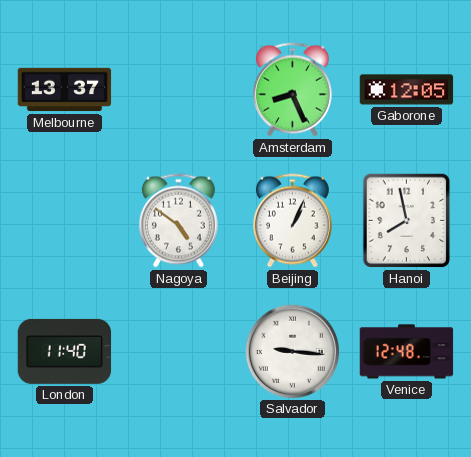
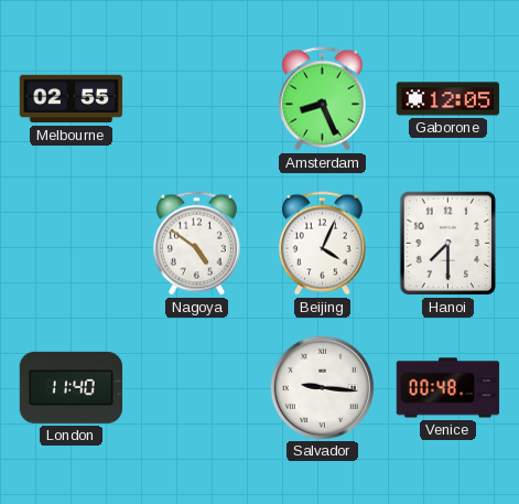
Melbourne: 13:37 -> 02:55
Beijing: 1:04 -> 4:04
Hanoi: 7:58 -> 7:30
Venice: 12:48 -> 00:48
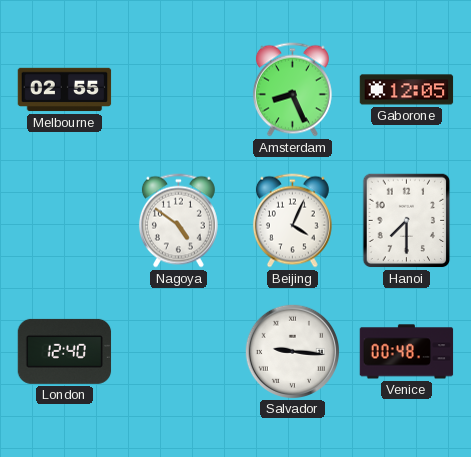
London: 11:40 -> 12:40
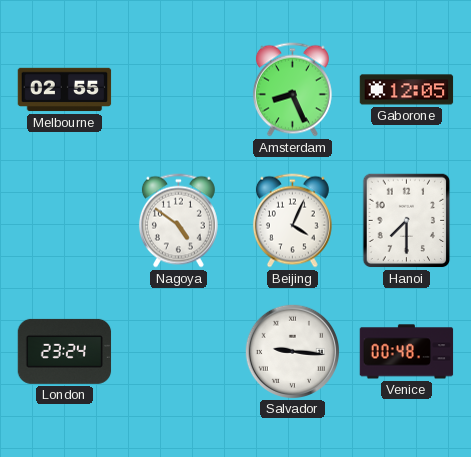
London: 12:40 -> 23:24
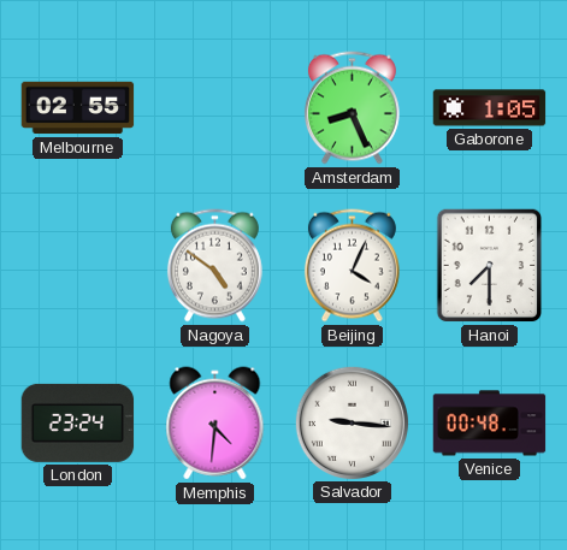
Gaborone: 12:05 -> 1:05
Memphis: none -> 4:31
